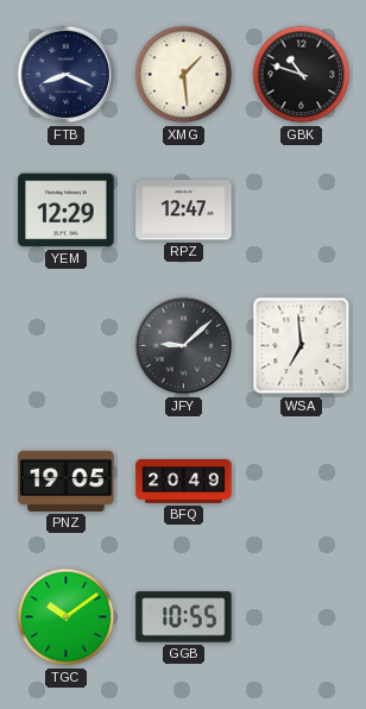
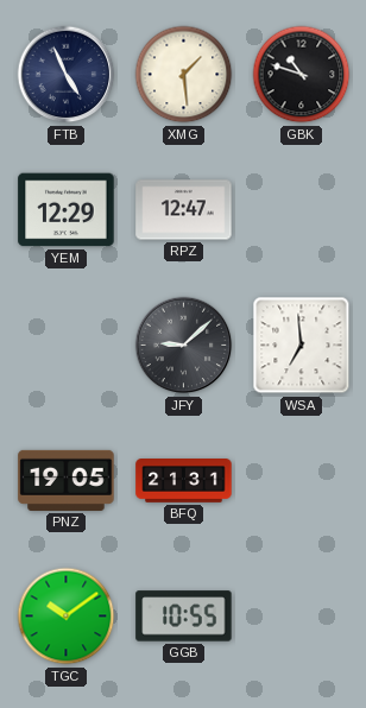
FTB: 8:19 -> 4:56
BFQ: 20:49 -> 21:31
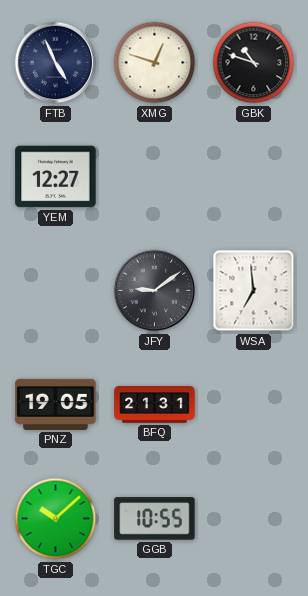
XMG: 1:29 -> 12:48
YEM: 12:29 -> 12:27
RPZ: 12:47 -> none
JFY: 9:08 -> 9:09
TGC: 10:09 -> 10:08
